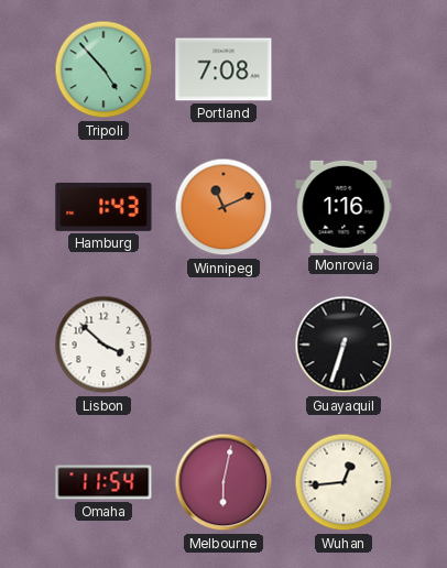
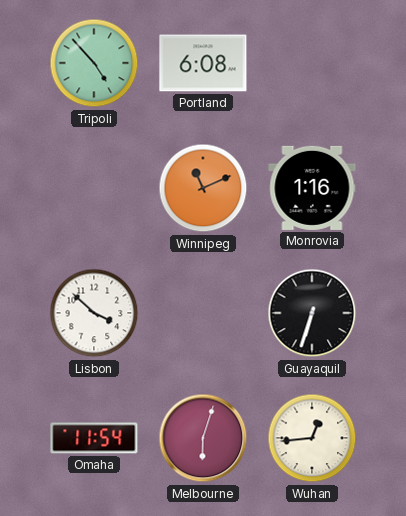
Portland: 7:08 -> 6:08
Hamburg: 1:43 -> none
Melbourne: 6:02 -> 6:03
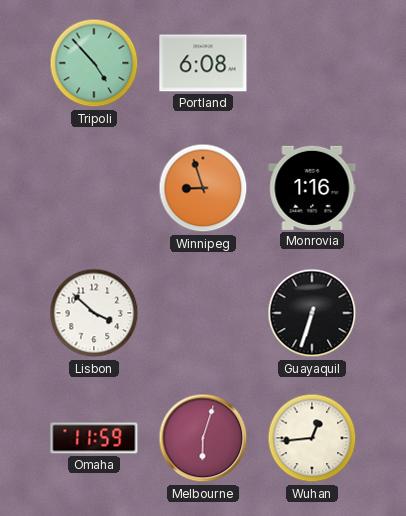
Winnipeg: 11:11 -> 8:57
Omaha: 11:54 -> 11:59
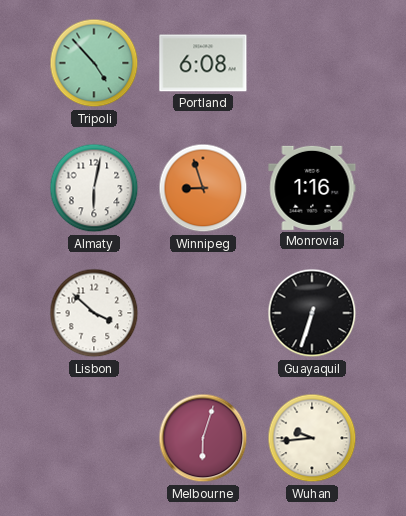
Almaty: none -> 6:02
Omaha: 11:59 -> none
Wuhan: 12:44 -> 9:44
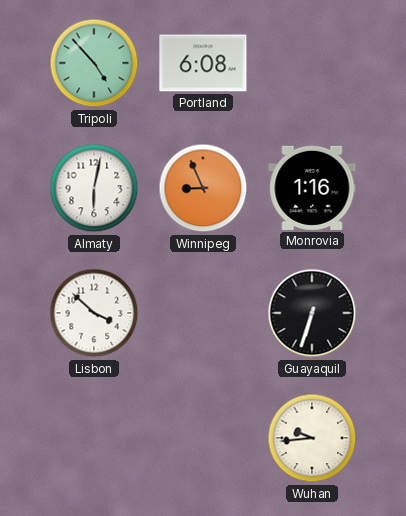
Winnipeg: 8:57 -> 8:56
Melbourne: 6:03 -> none
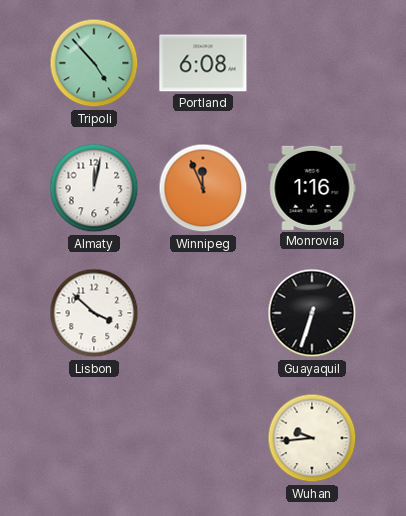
Almaty: 6:02 -> 12:02
Winnipeg: 8:56 -> 11:56
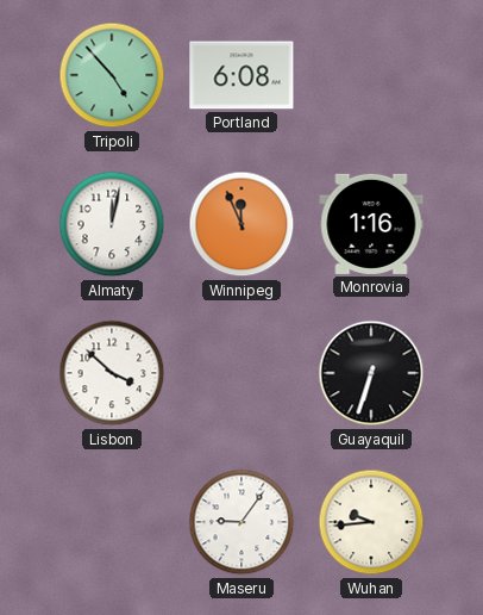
Maseru: none -> 9:06
